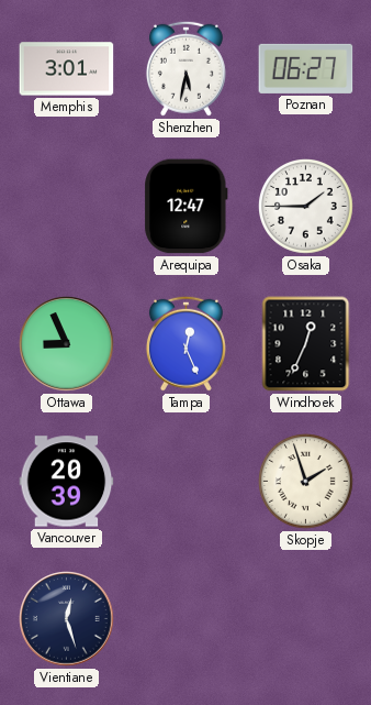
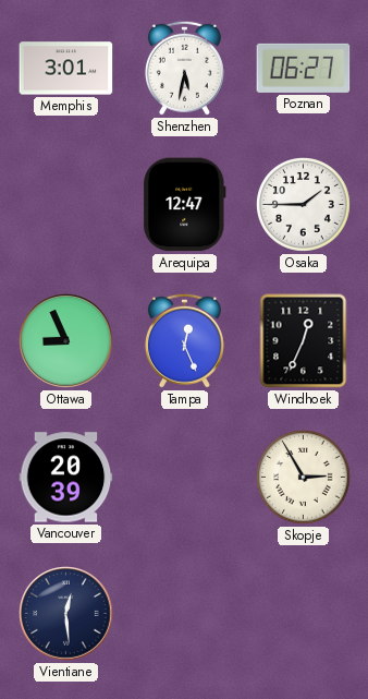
Skopje: 1:57 -> 2:55
Vientiane: 12:27 -> 12:29
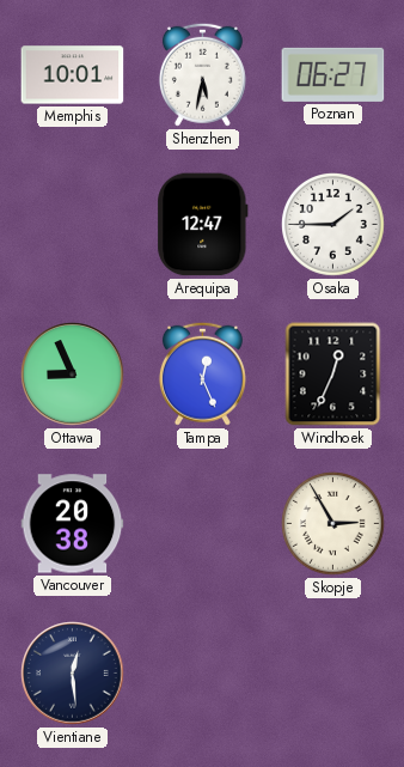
Memphis: 3:01 -> 10:01
Vancouver: 20:39 -> 20:38
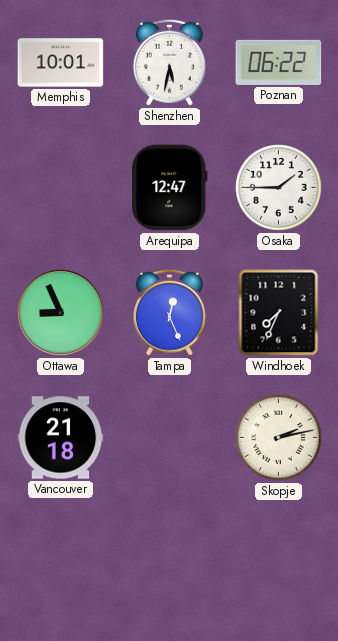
Poznan: 06:27 -> 06:22
Windhoek: 12:34 -> 7:34
Vancouver: 20:38 -> 21:18
Skopje: 2:55 -> 2:13
Vientiane: 12:29 -> none
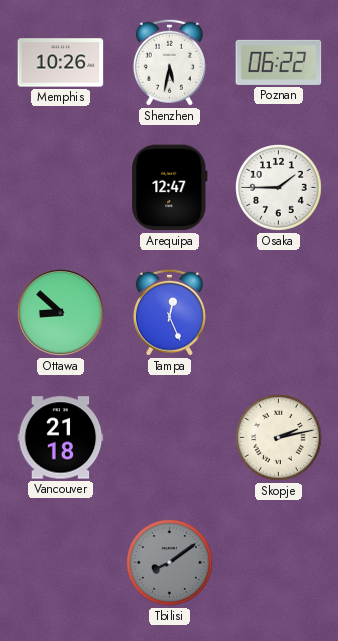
Memphis: 10:01 -> 10:26
Ottawa: 8:56 -> 8:52
Windhoek: 7:34 -> none
Tbilisi: none -> 8:09
